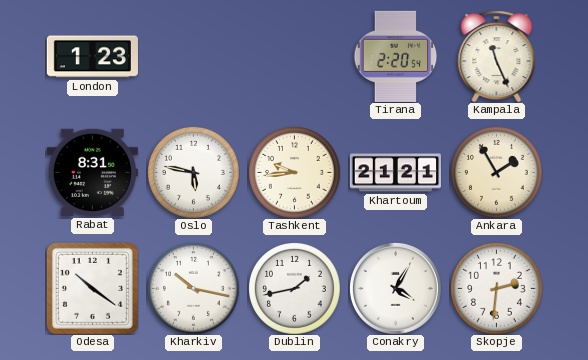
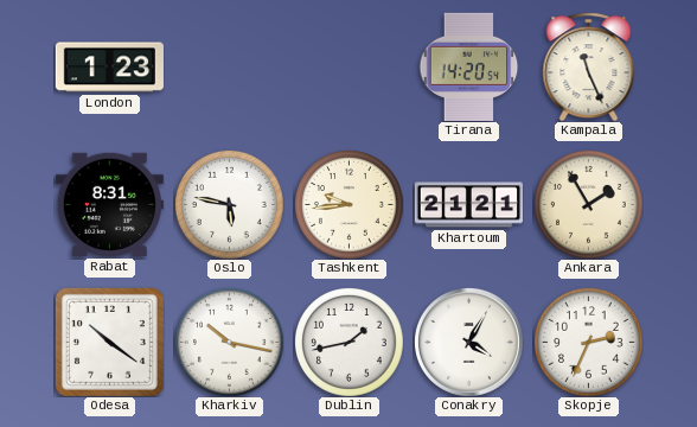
Tirana: 2:20 -> 14:20
Skopje: 2:31 -> 2:34
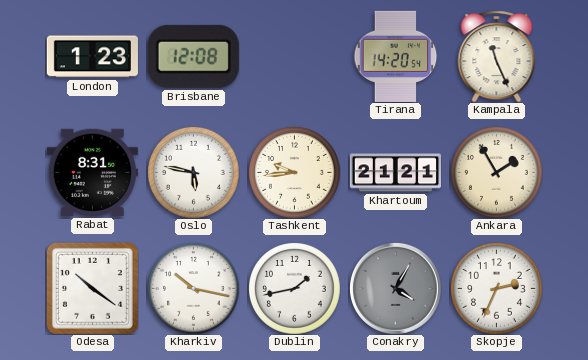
Brisbane: none -> 12:08
Conakry dial: white -> grey
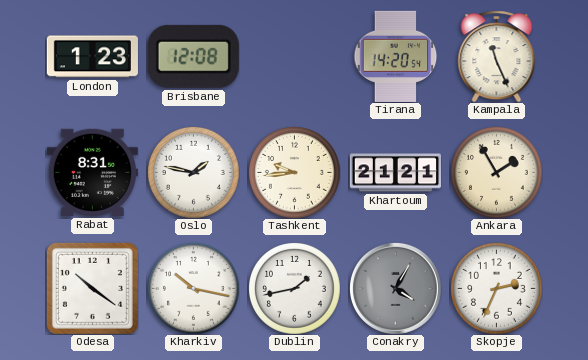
Oslo: 5:47 -> 1:47
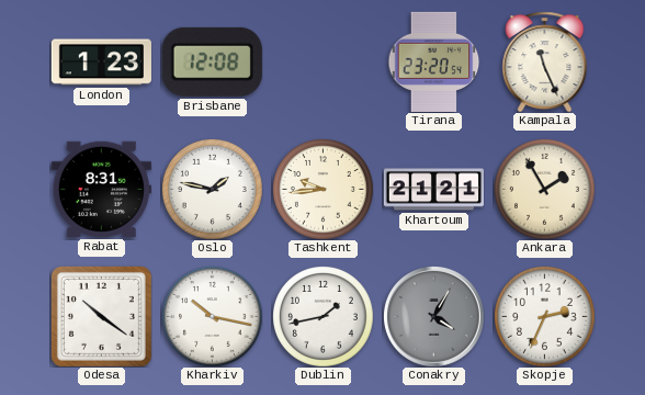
Tirana: 14:20 -> 23:20
